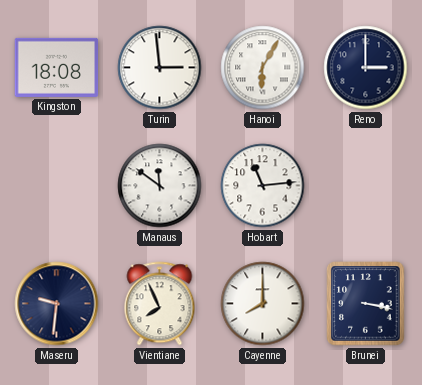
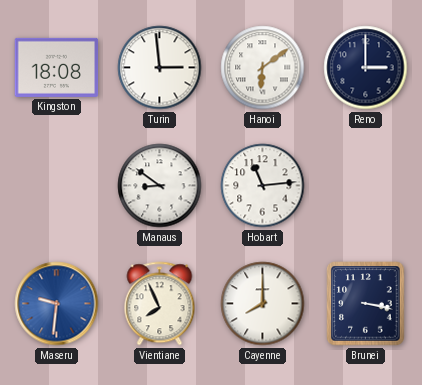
Hanoi: 6:05 -> 6:09
Manaus: 11:51 -> 8:51
Maseru dial: navy -> blue
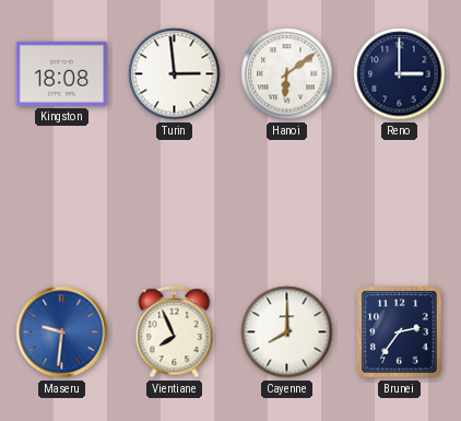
Manaus: 8:51 -> none
Hobart: 11:14 -> none
Brunei: 3:17 -> 2:36
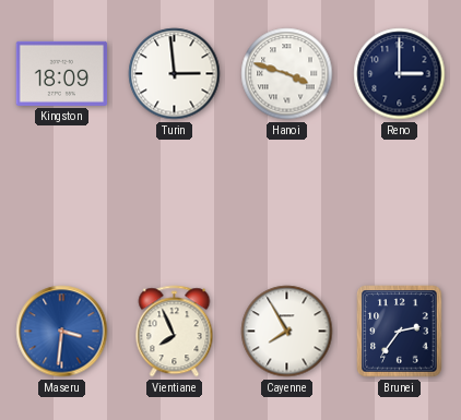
Kingston: 18:08 -> 18:09
Hanoi: 6:09 -> 3:48
Maseru: 9:31 -> 3:31
Cayenne: 8:00 -> 7:55
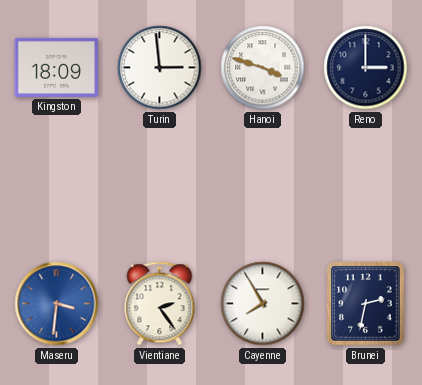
Vientiane: 7:56 -> 2:24
Brunei: 2:36 -> 2:32
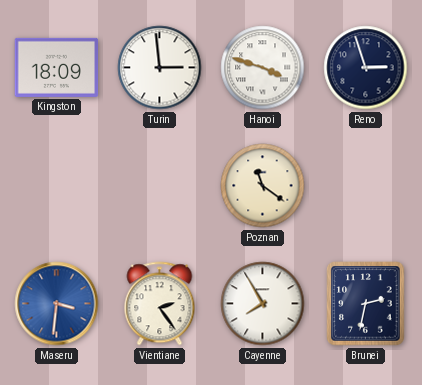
Reno: 3:00 -> 2:57
Poznan: none -> 11:21
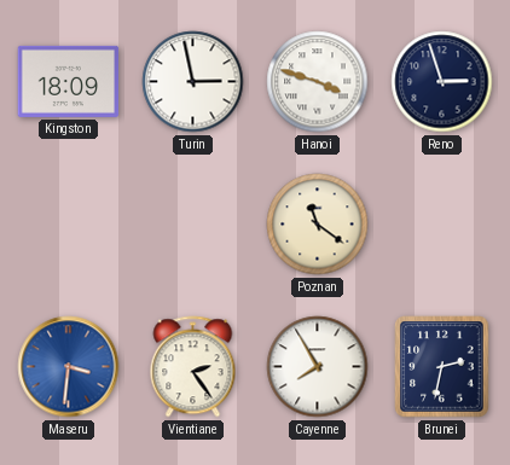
Turin: 2:59 -> 2:58
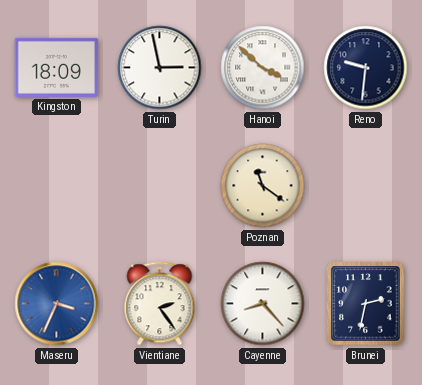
Hanoi: 3:48 -> 3:52
Reno: 2:57 -> 9:31
Maseru: 3:31 -> 3:34
Cayenne: 7:55 -> 8:23
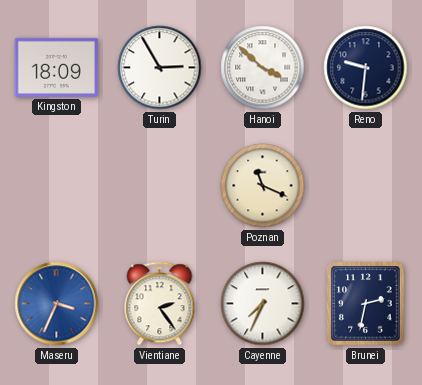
Turin: 2:58 -> 2:55
Poznan: 11:21 -> 11:19
Cayenne: 8:23 -> 7:34
